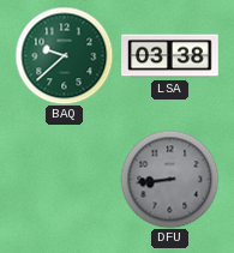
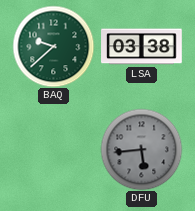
DFU: 8:44 -> 5:44
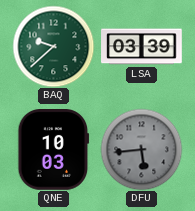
LSA: 03:38 -> 03:39
QNE: none -> 10:03
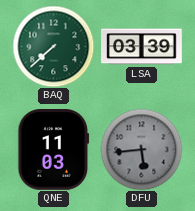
BAQ: 9:38 -> 7:38
QNE: 10:03 -> 11:03
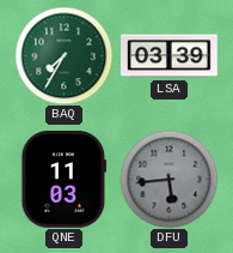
BAQ: 7:38 -> 7:35
